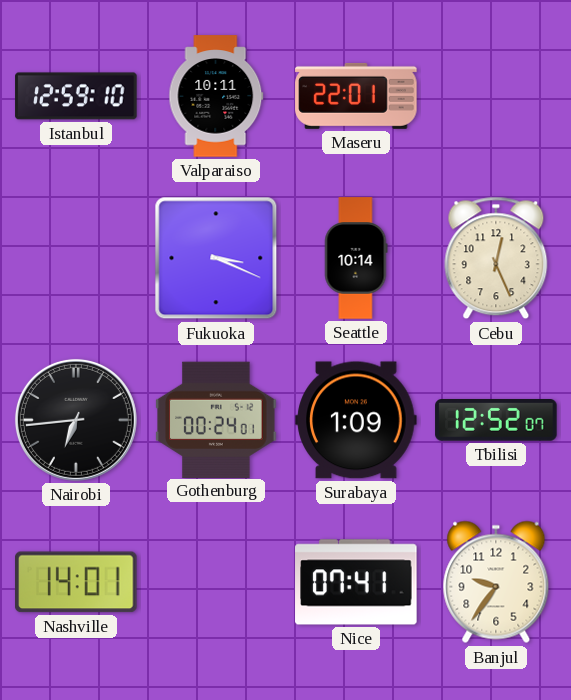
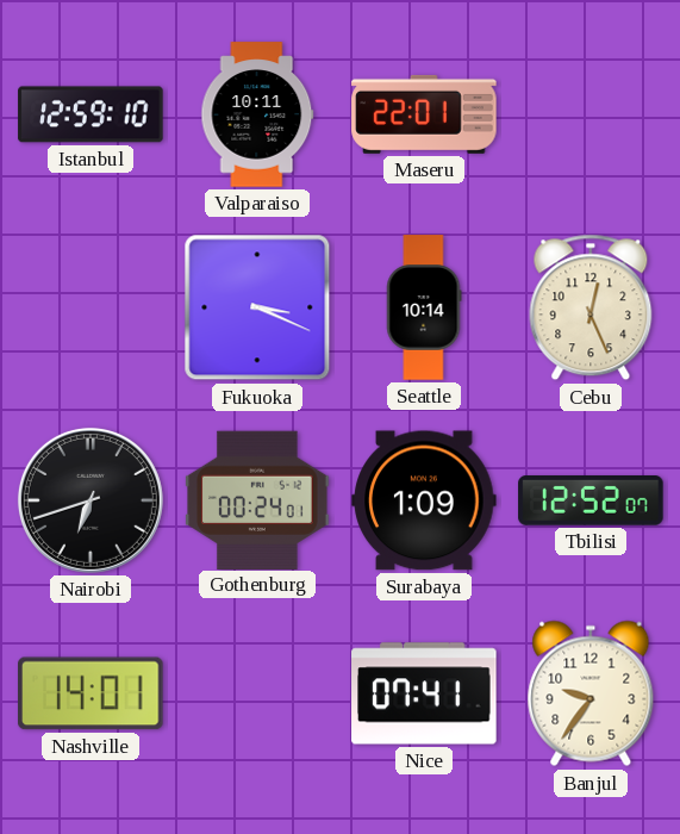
Nairobi: 6:44 -> 6:42
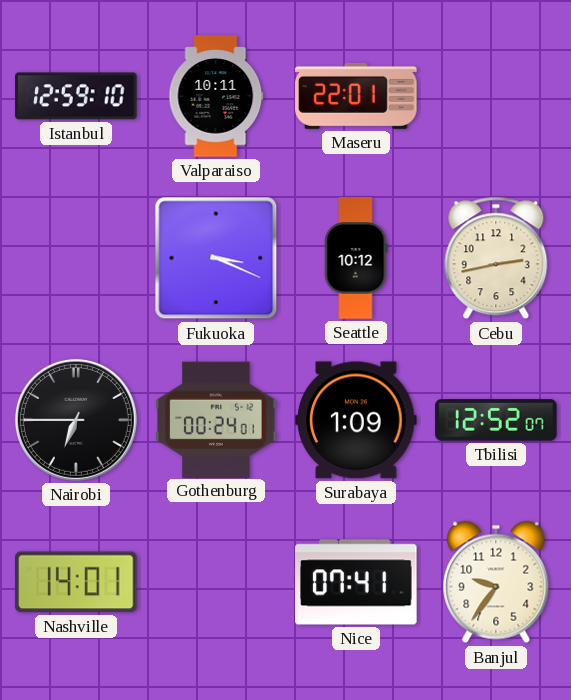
Seattle: 10:14 -> 10:12
Cebu: 12:26 -> 2:43
Nairobi: 6:42 -> 6:45
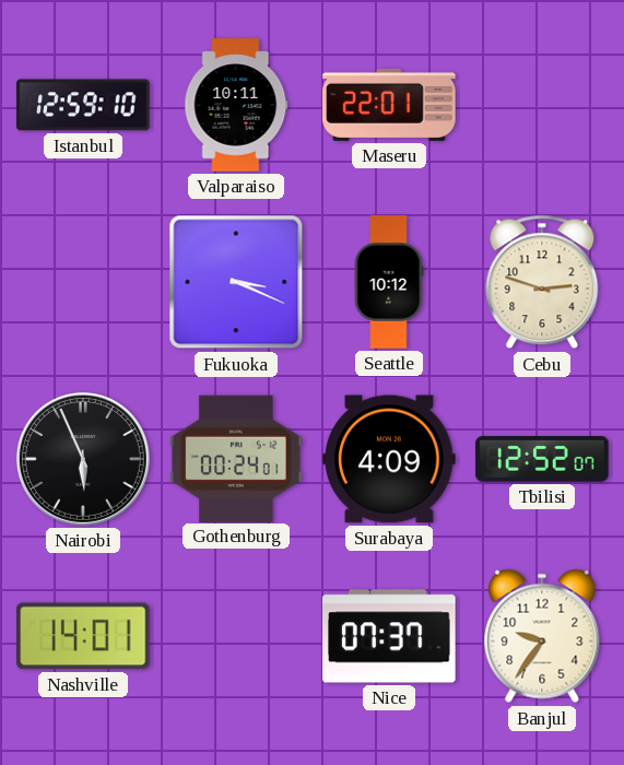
Cebu: 2:43 -> 2:48
Nairobi: 6:45 -> 5:56
Surabaya: 1:09 -> 4:09
Nice: 07:41 -> 07:37
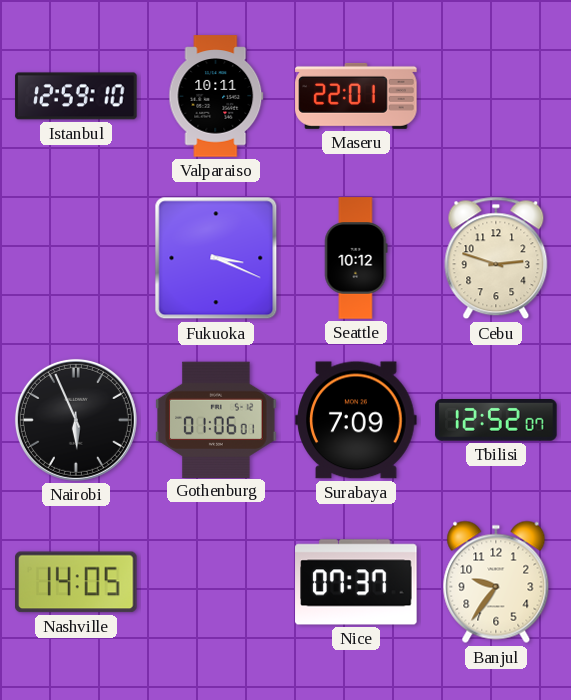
Gothenburg: 00:24 -> 01:06
Surabaya: 4:09 -> 7:09
Nashville: 14:01 -> 14:05
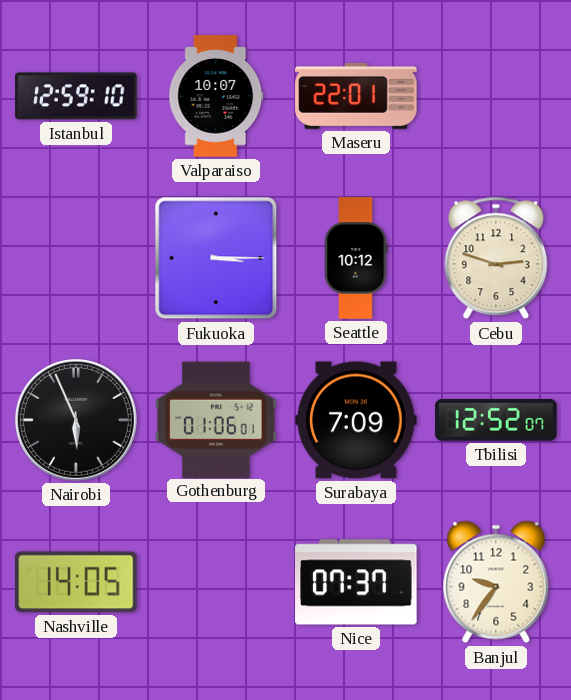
Valparaiso: 10:11 -> 10:07
Fukuoka: 3:19 -> 3:15
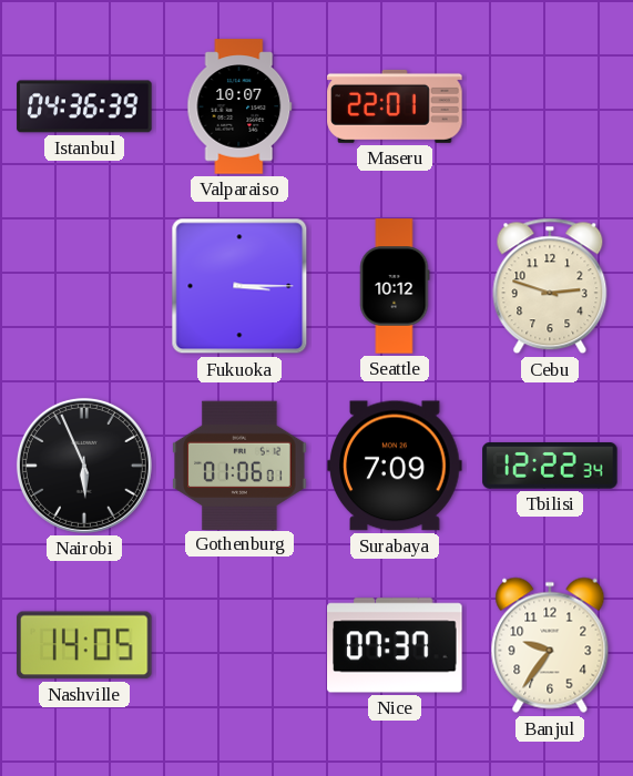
Istanbul: 12:59 -> 04:36
Tbilisi: 12:52 -> 12:22
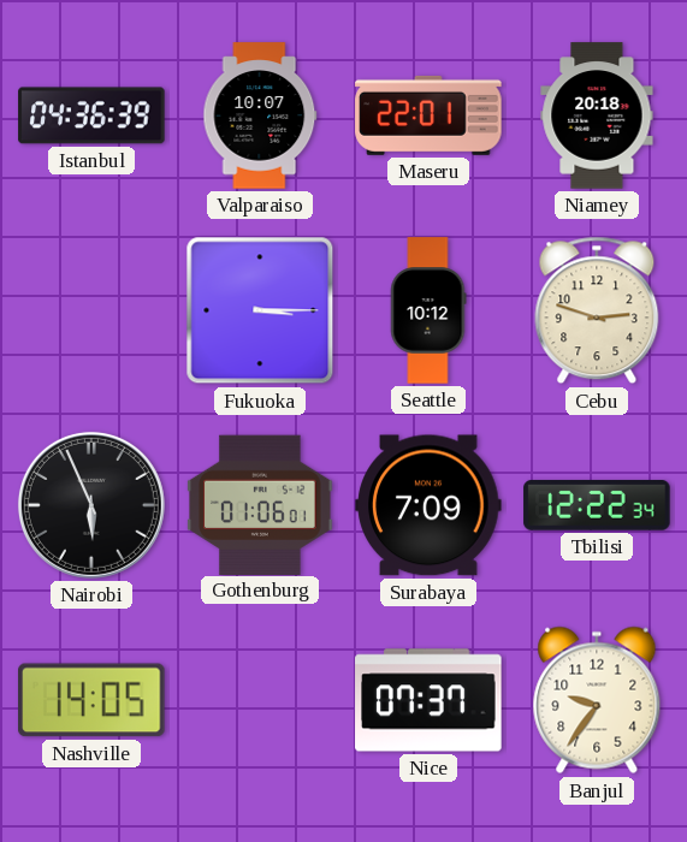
Niamey: none -> 20:18
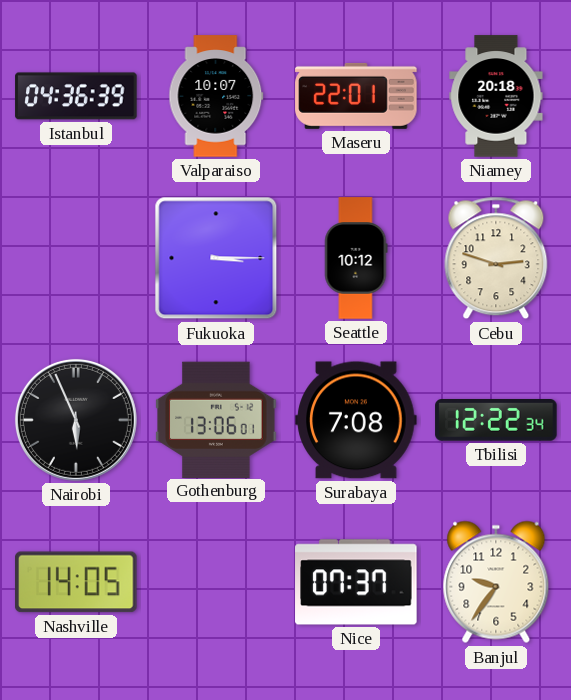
Gothenburg: 01:06 -> 13:06
Surabaya: 7:09 -> 7:08
